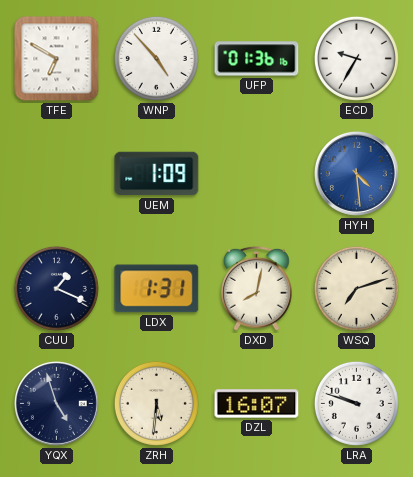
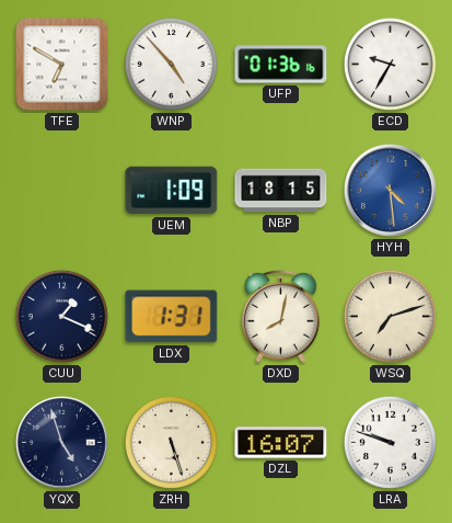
NBP: none -> 18:15
ZRH: 5:31 -> 5:27
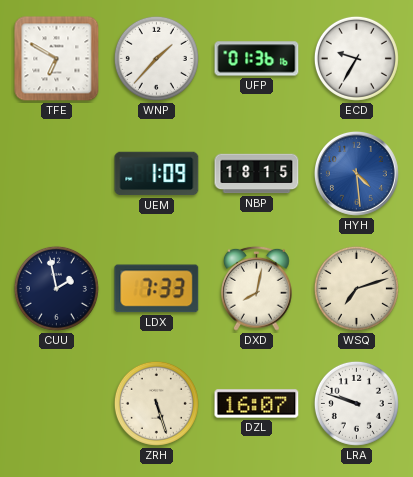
WNP: 4:53 -> 1:37
CUU: 1:19 -> 1:58
LDX: 1:31 -> 7:33
YQX: 4:57 -> none
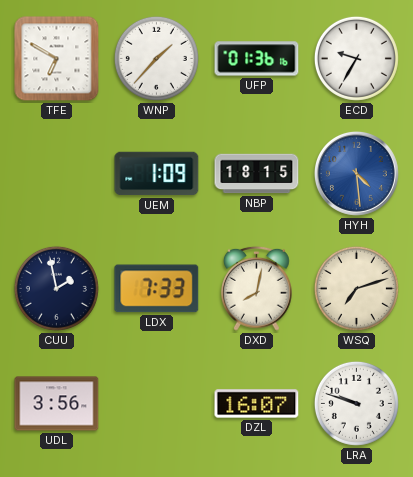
UDL: none -> 3:56
ZRH: 5:27 -> none
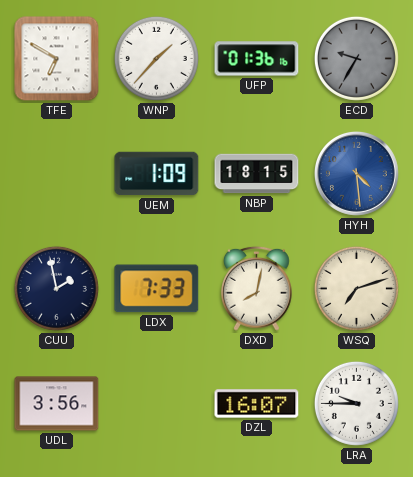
ECD dial: white -> grey
LRA: 9:48 -> 9:45
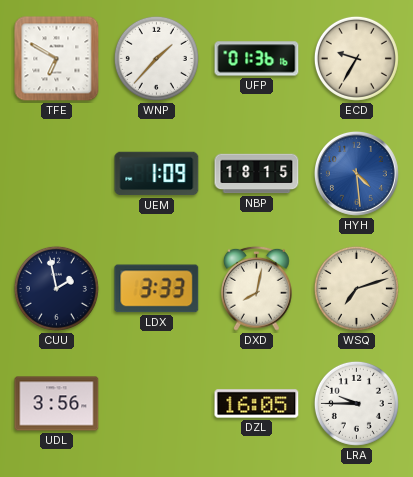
ECD dial: grey -> cream
LDX: 7:33 -> 3:33
DZL: 16:07 -> 16:05
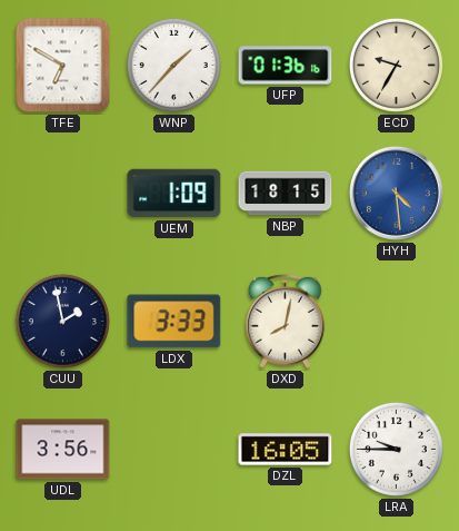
WSQ: 7:12 -> none
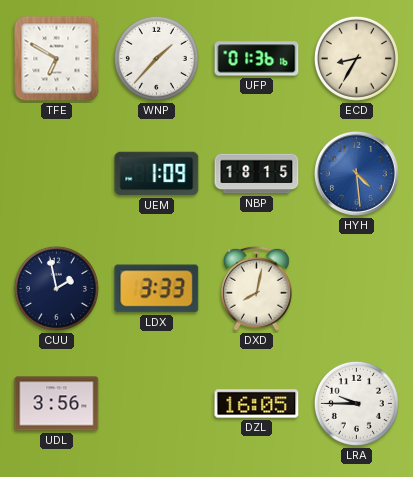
ECD: 9:35 -> 8:35
